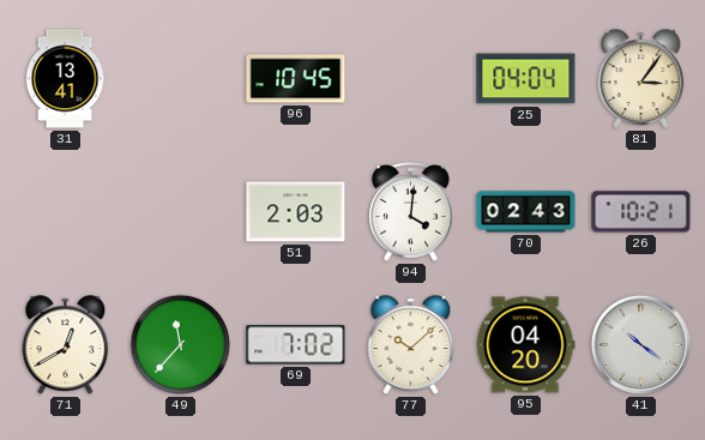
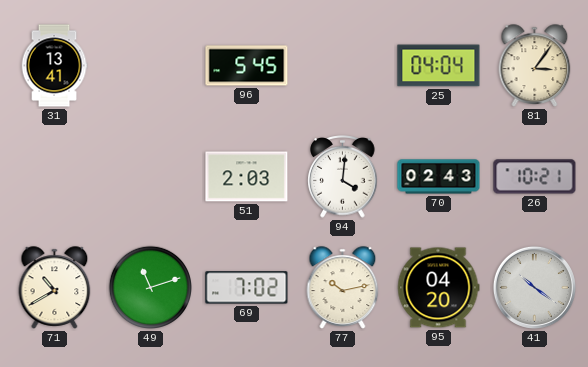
96: 10:45 -> 5:45
71: 12:40 -> 10:40
49: 11:37 -> 11:12
77: 10:08 -> 10:13
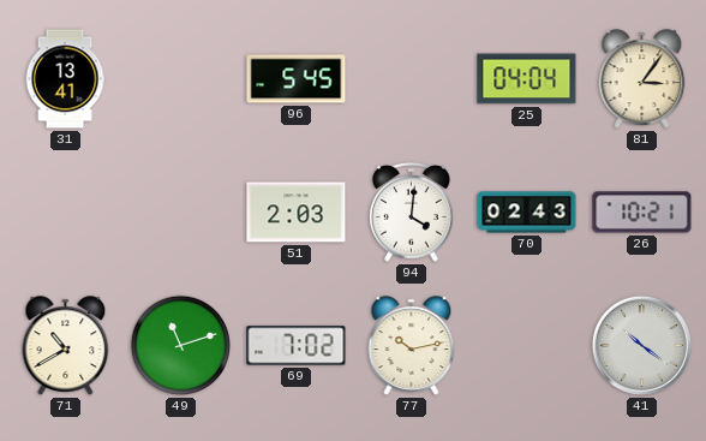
95: 04:20 -> none
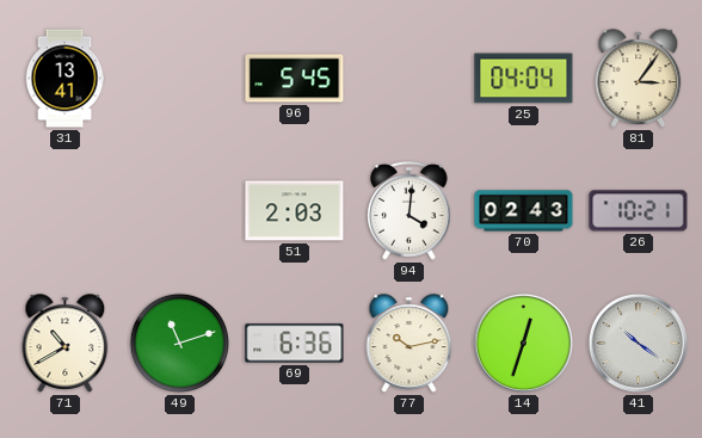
69: 7:02 -> 6:36
14: none -> 12:33
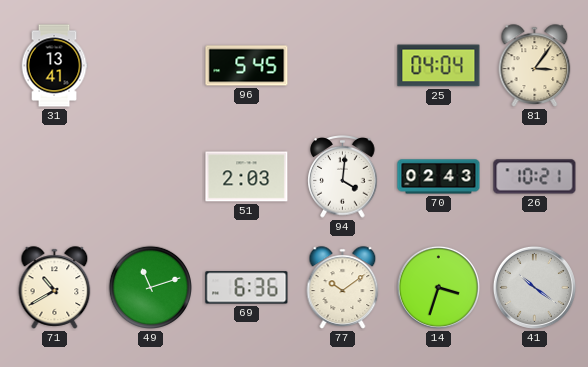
77: 10:13 -> 10:09
14: 12:33 -> 3:33
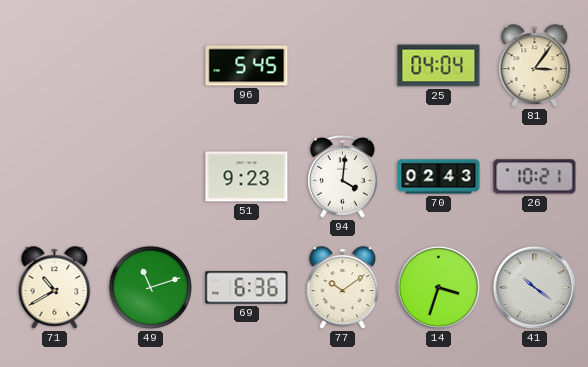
31: 13:41 -> none
51: 2:03 -> 9:23
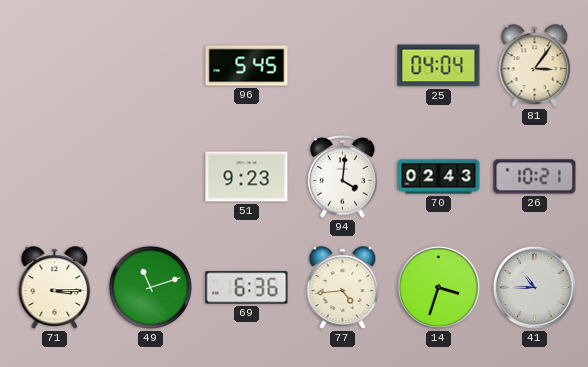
71: 10:40 -> 3:15
77: 10:09 -> 4:44
41: 10:21 -> 10:45
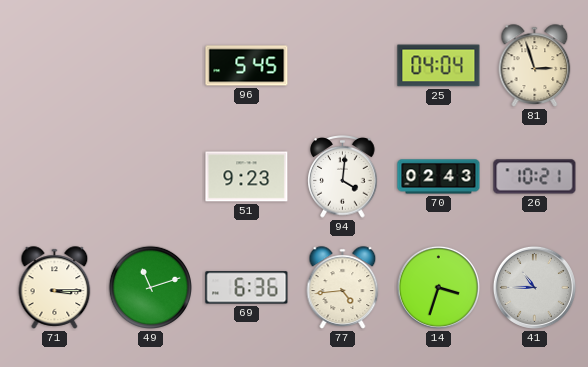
81: 3:06 -> 2:57
